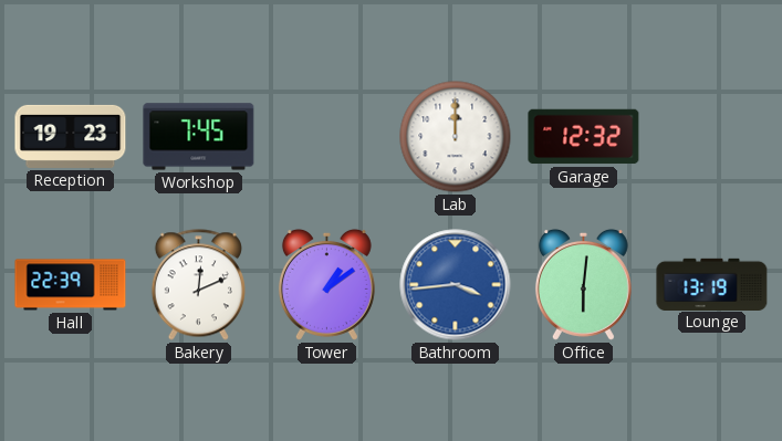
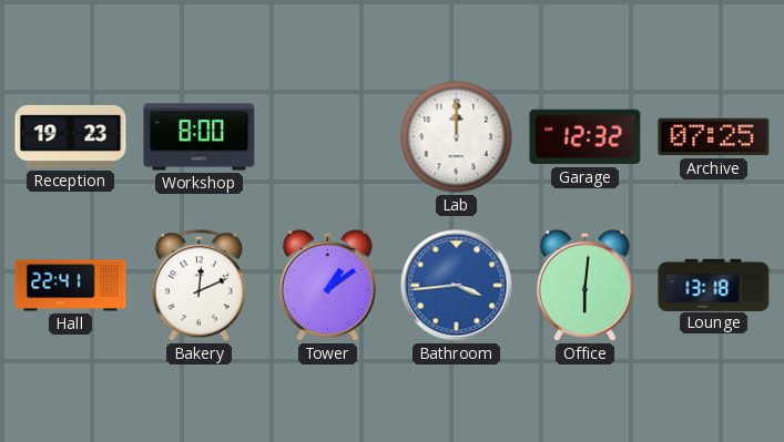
Workshop: 7:45 -> 8:00
Archive: none -> 07:25
Hall: 22:39 -> 22:41
Lounge: 13:19 -> 13:18
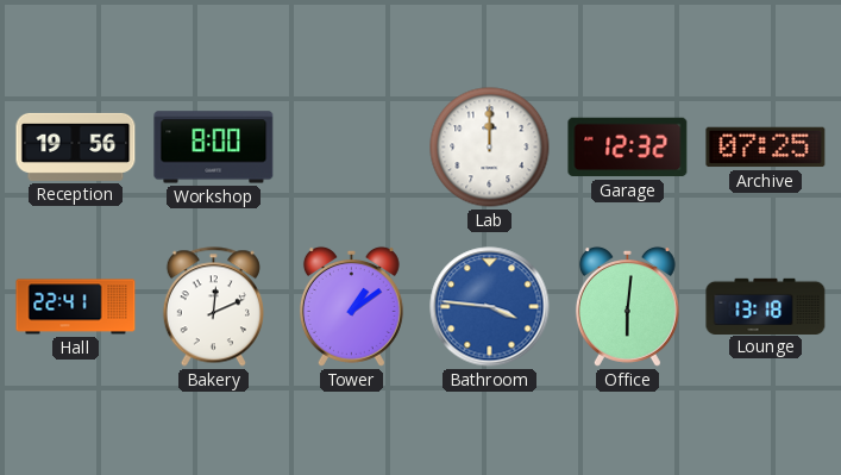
Reception: 19:23 -> 19:56
Bathroom: 3:44 -> 3:46
